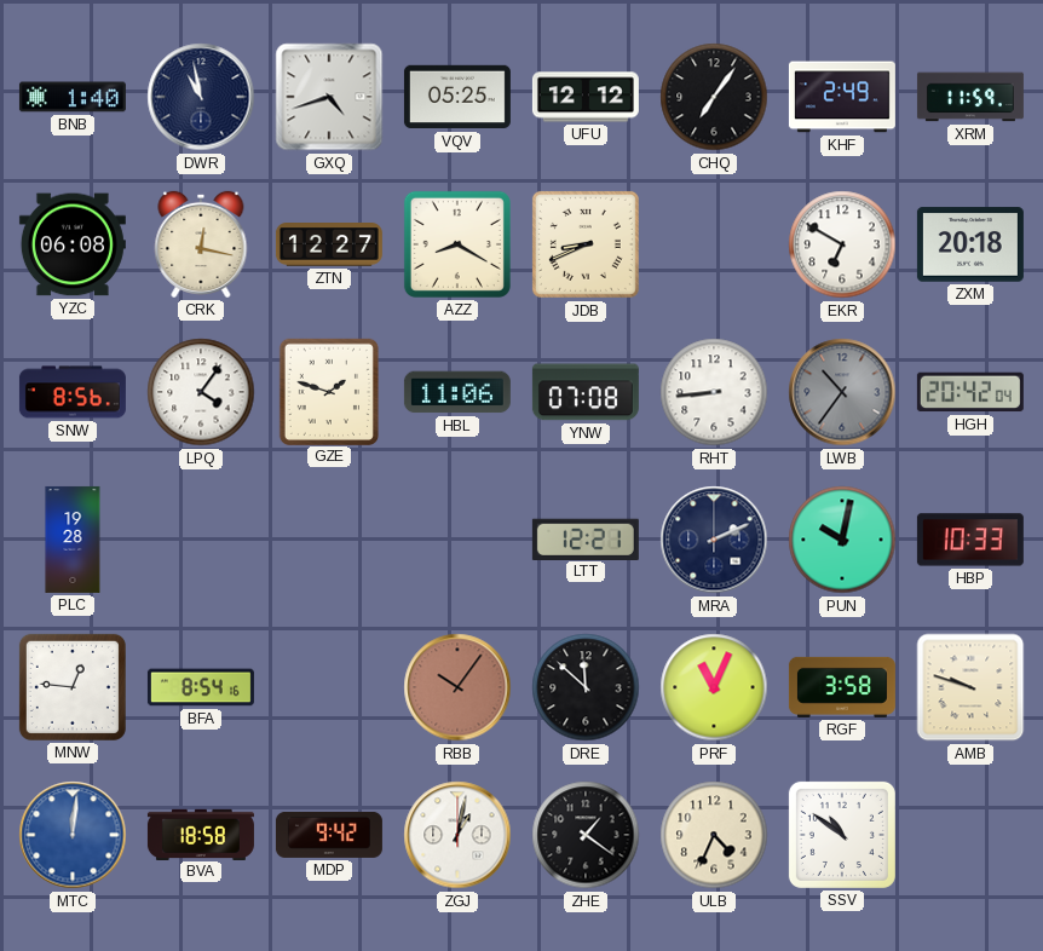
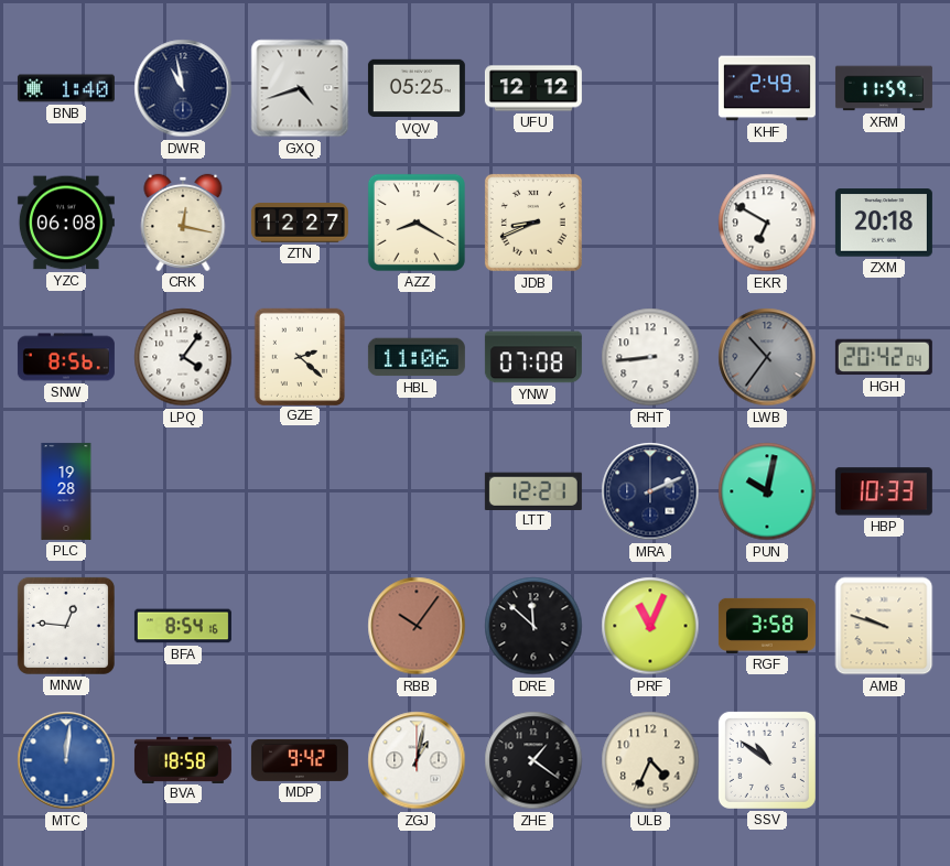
CHQ: 7:06 -> none
GZE: 1:48 -> 2:22
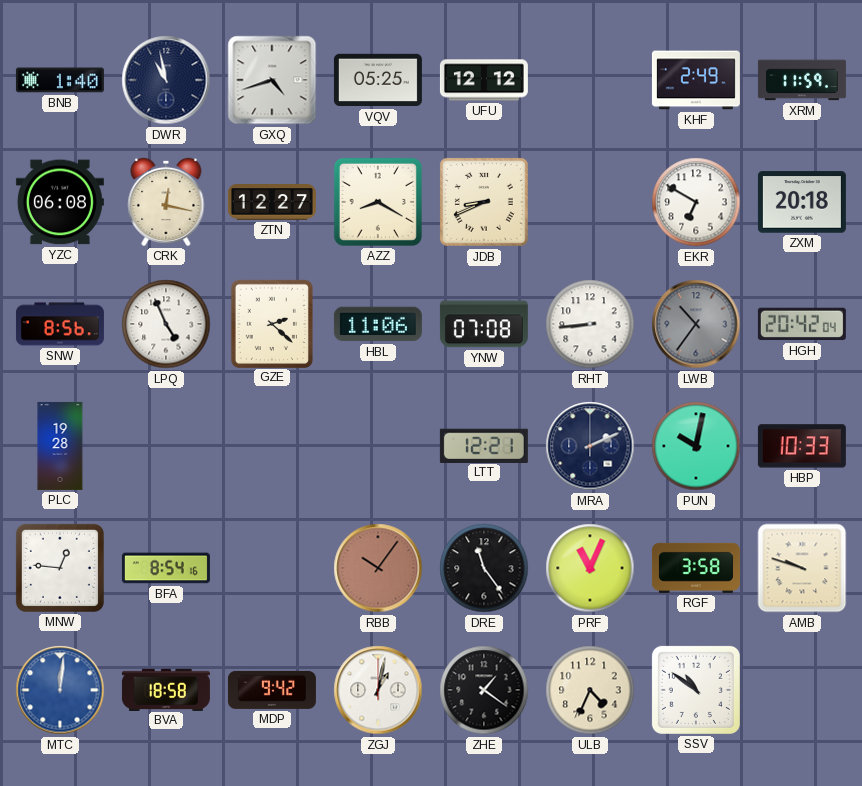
LPQ: 4:06 -> 4:56
DRE: 11:52 -> 11:24
